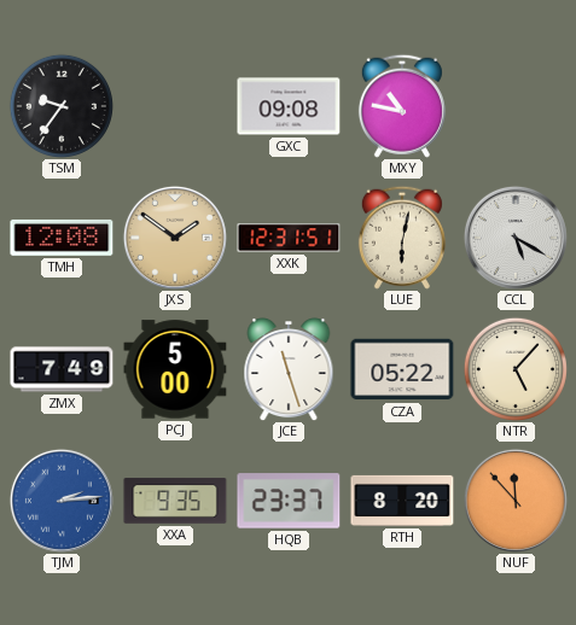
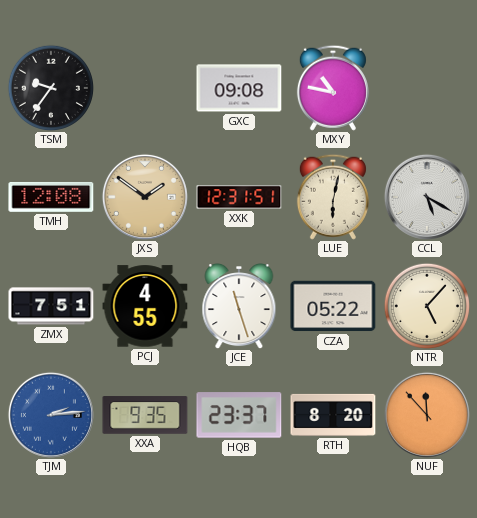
ZMX: 7:49 -> 7:51
PCJ: 5:00 -> 4:55
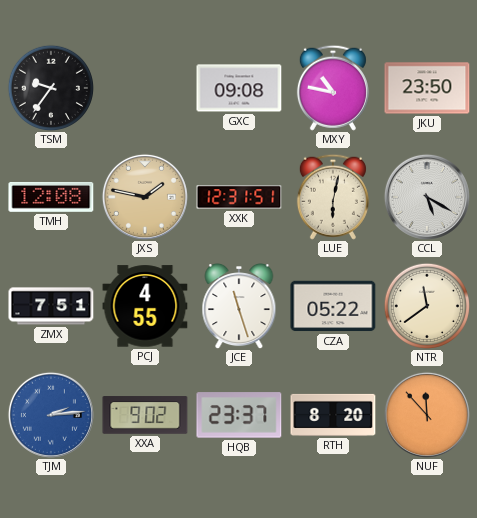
JKU: none -> 23:50
JXS: 1:51 -> 1:47
NTR: 5:07 -> 11:39
XXA: 9:35 -> 9:02
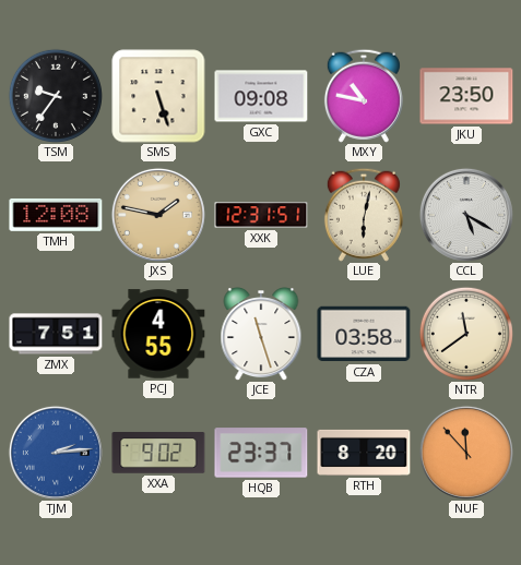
SMS: none -> 5:27
CZA: 05:22 -> 03:58
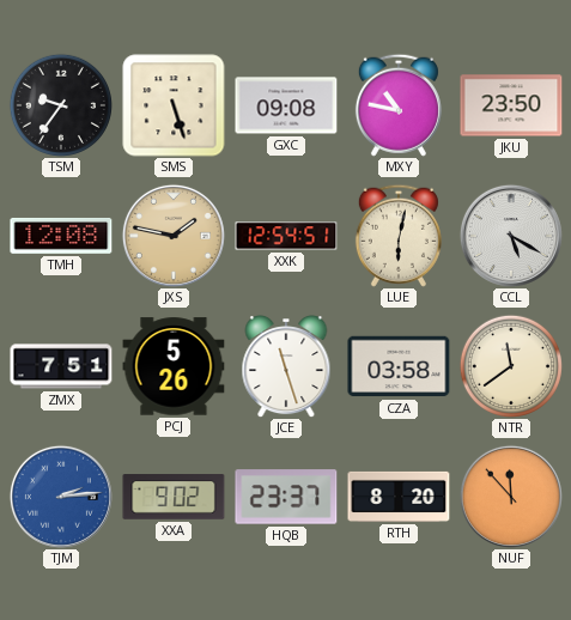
XXK: 12:31 -> 12:54
PCJ: 4:55 -> 5:26
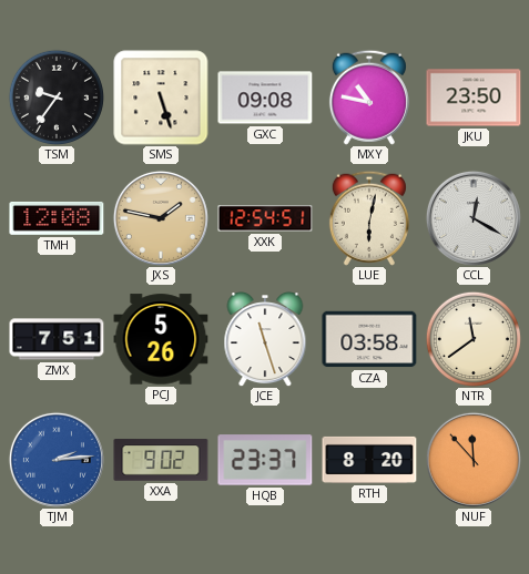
CCL: 5:20 -> 12:20
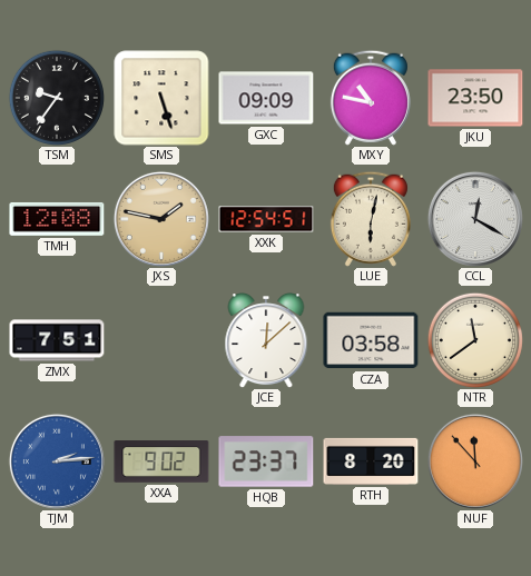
GXC: 09:08 -> 09:09
PCJ: 5:26 -> none
JCE: 11:27 -> 12:08
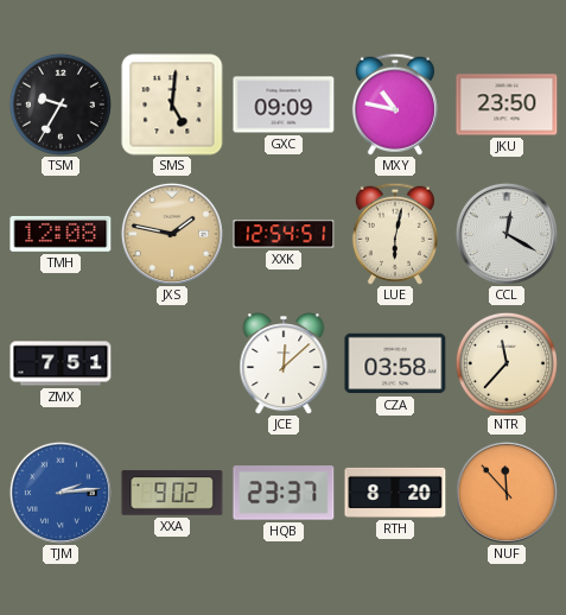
TSM: 9:36 -> 9:35
SMS: 5:27 -> 5:01
NTR: 11:39 -> 11:37
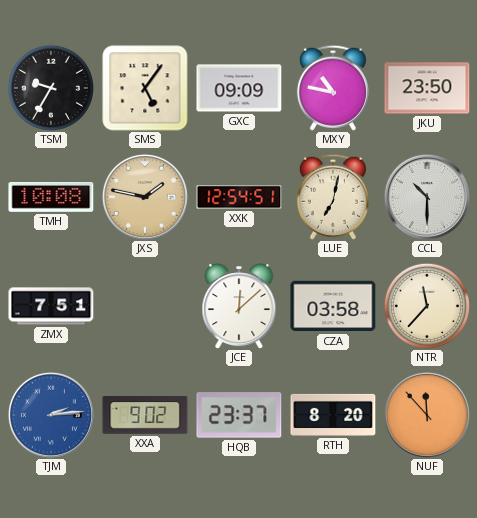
SMS: 5:01 -> 5:06
TMH: 12:08 -> 10:08
LUE: 6:02 -> 7:02
CCL: 12:20 -> 10:30
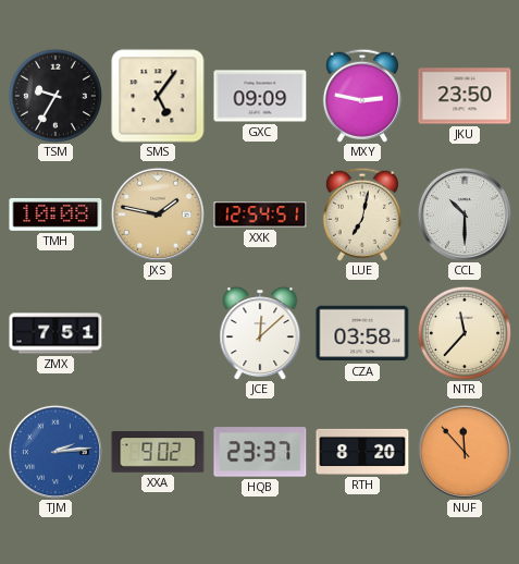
MXY: 10:47 -> 2:47
